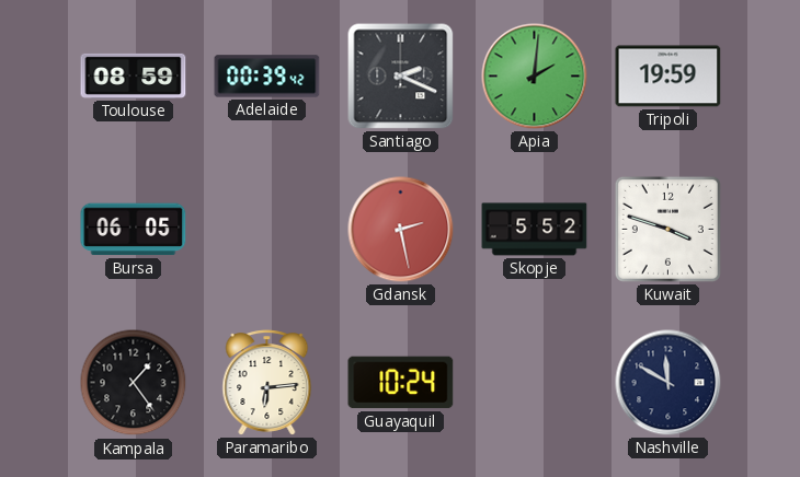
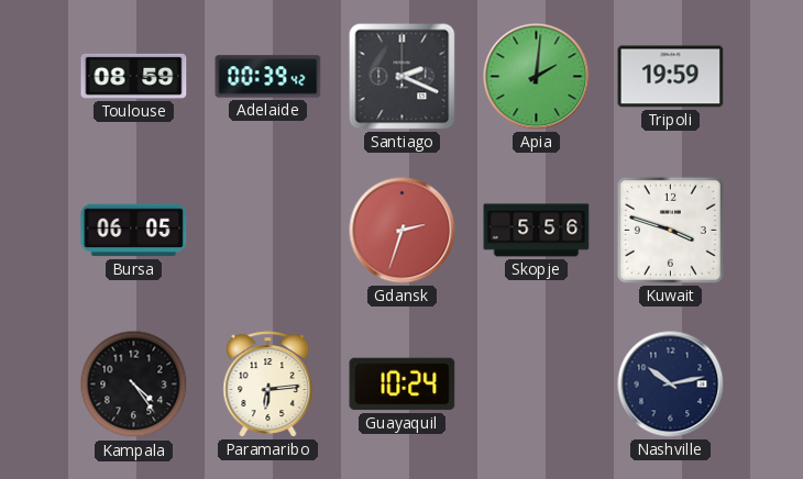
Gdansk: 2:28 -> 2:33
Skopje: 5:52 -> 5:56
Kampala: 1:24 -> 4:24
Nashville: 11:50 -> 10:13
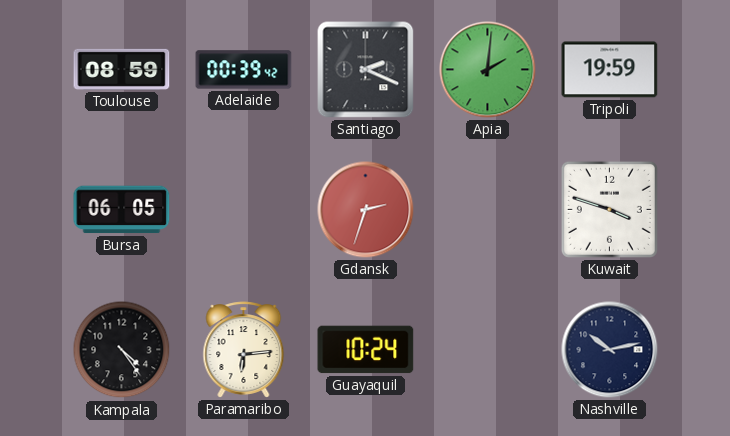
Skopje: 5:56 -> none
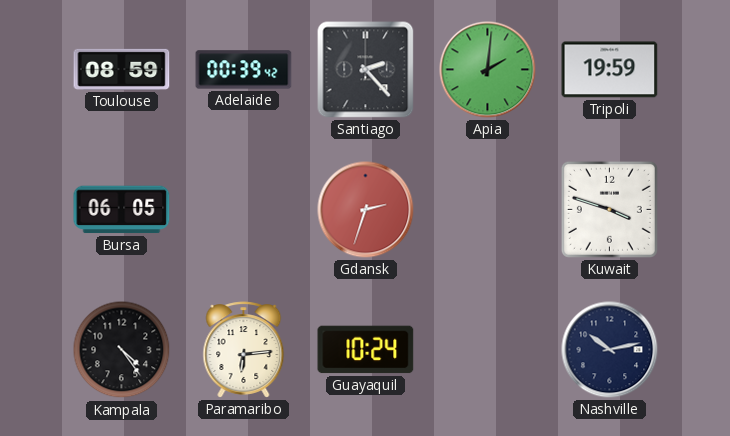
Santiago: 2:19 -> 2:23
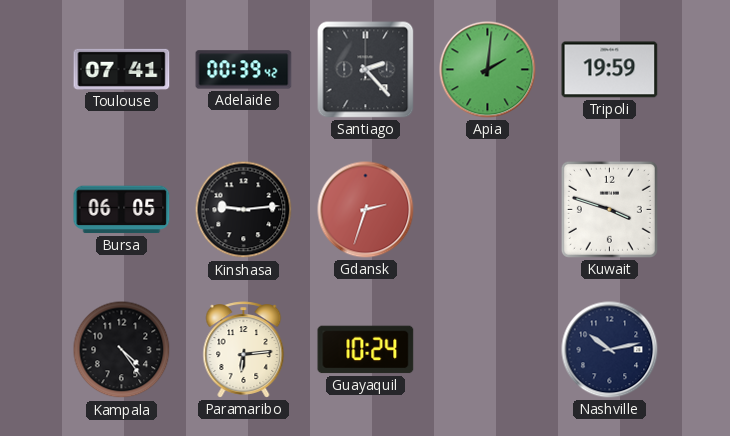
Toulouse: 08:59 -> 07:41
Kinshasa: none -> 9:14
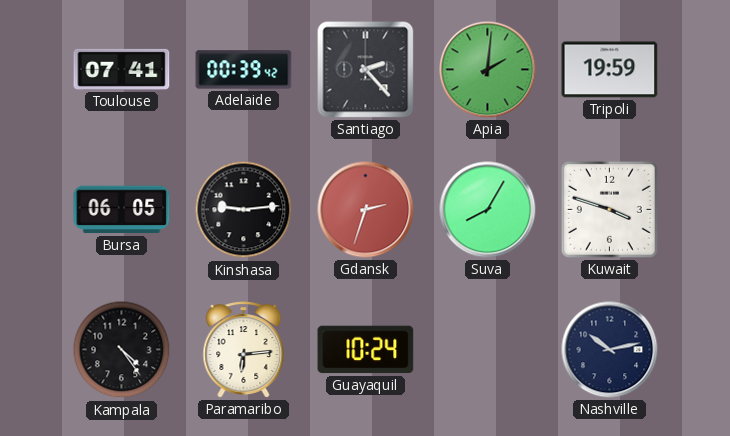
Suva: none -> 8:05
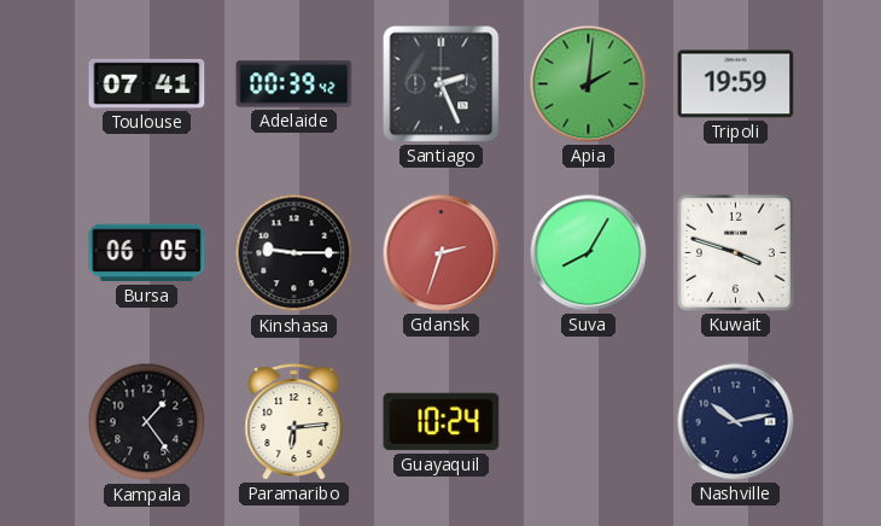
Santiago: 2:23 -> 2:26
Kinshasa: 9:14 -> 9:15
Kampala: 4:24 -> 1:24
